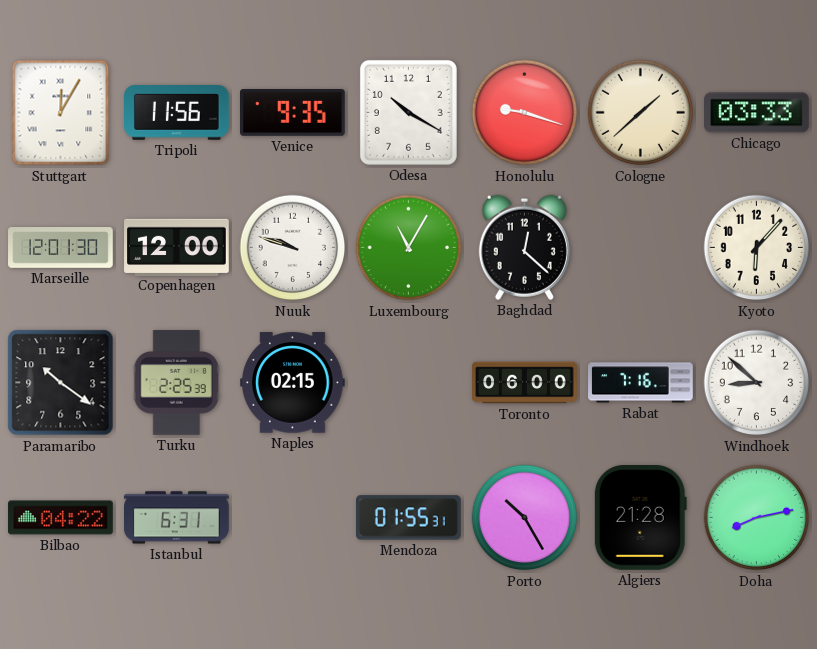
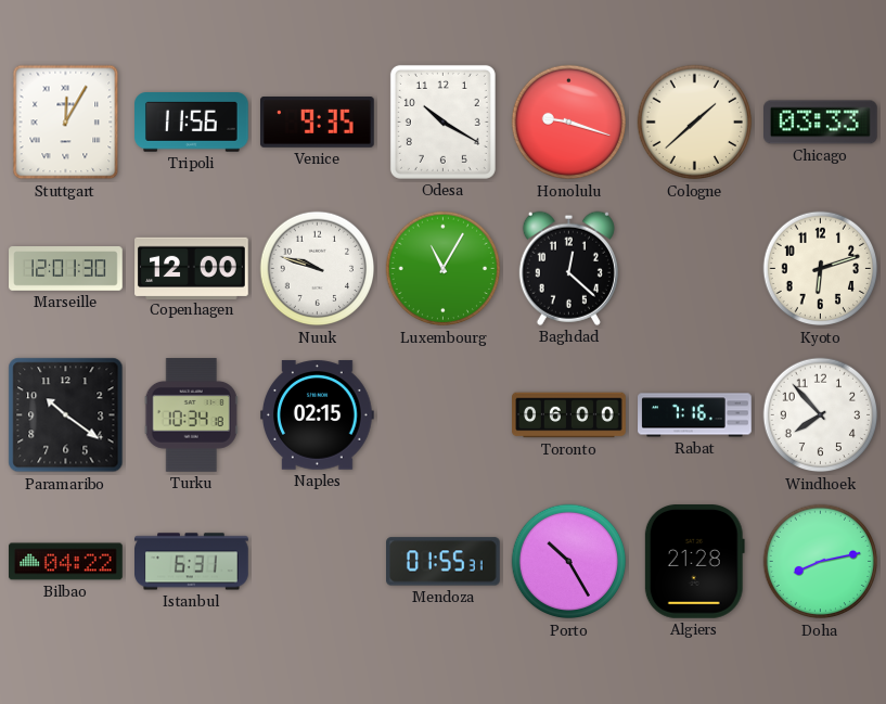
Kyoto: 6:07 -> 6:12
Turku: 2:25 -> 10:34
Windhoek: 8:52 -> 7:53
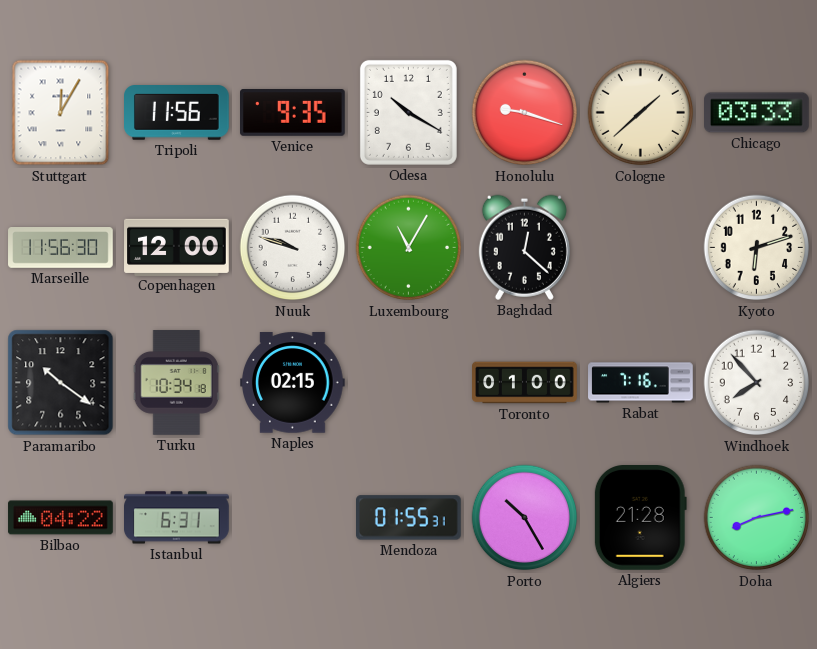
Marseille: 12:01 -> 11:56
Toronto: 06:00 -> 01:00
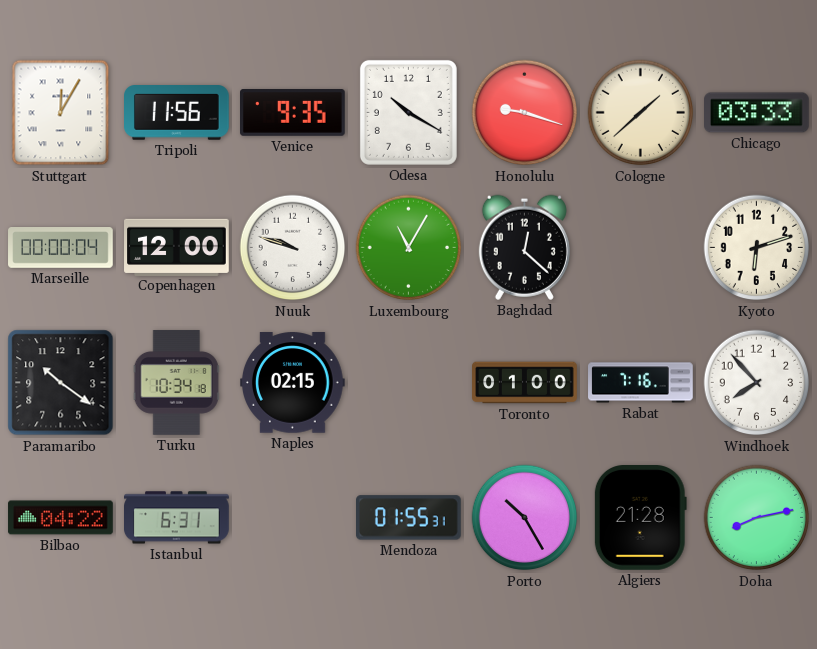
Marseille: 11:56 -> 00:00
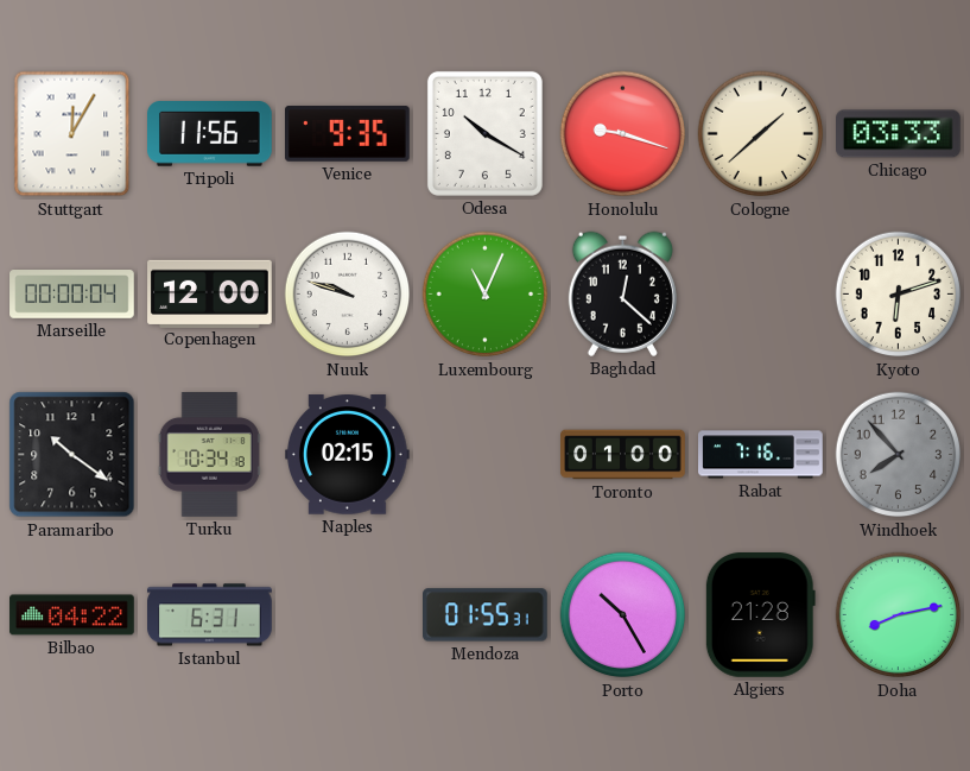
Luxembourg: 11:05 -> 11:04
Windhoek dial: white -> grey
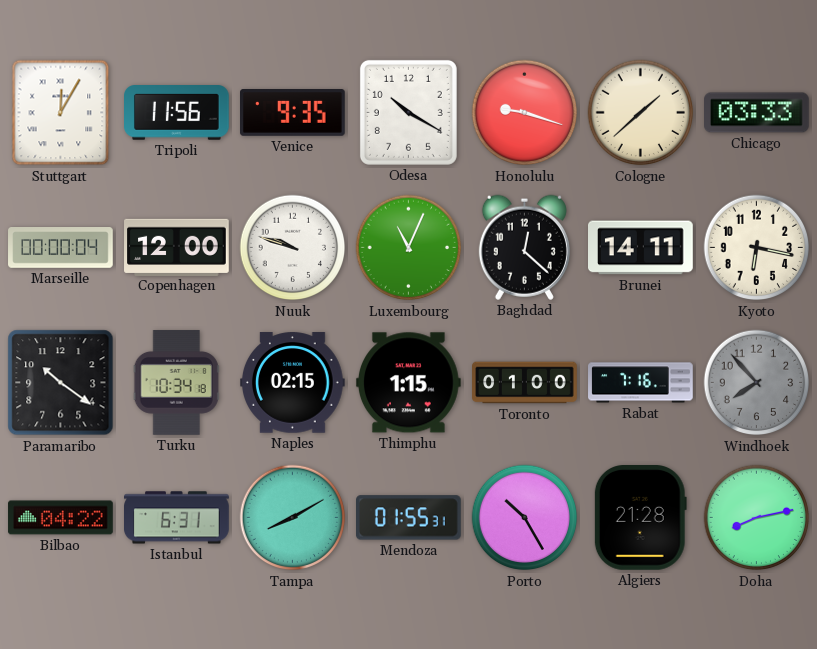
Brunei: none -> 14:11
Kyoto: 6:12 -> 6:17
Thimphu: none -> 1:15
Tampa: none -> 8:10
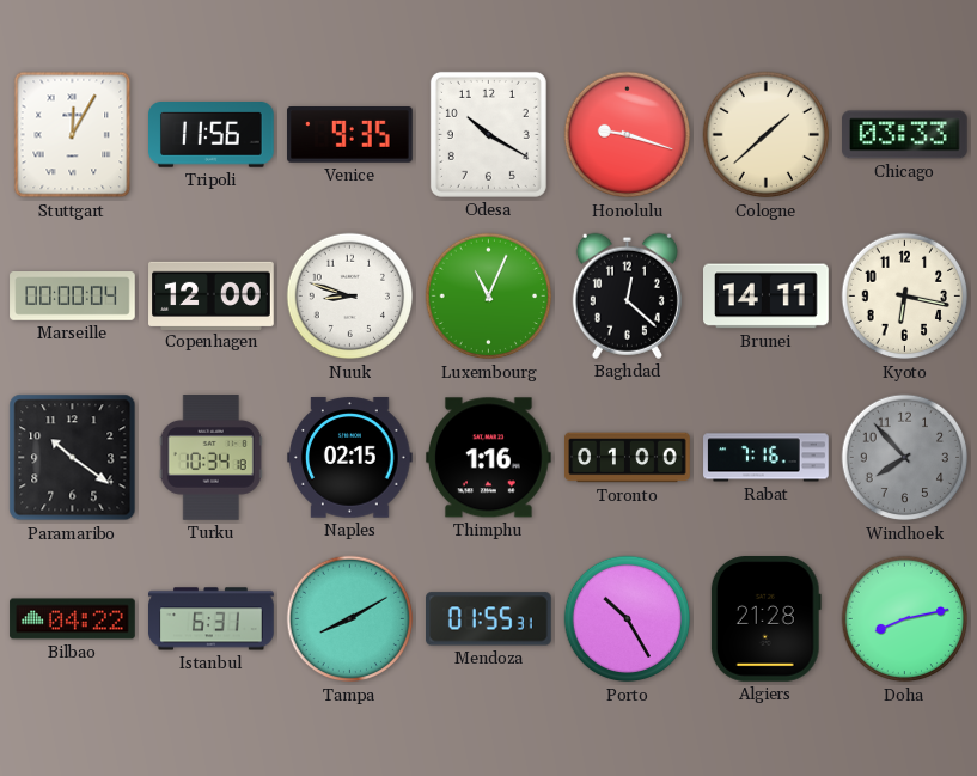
Nuuk: 9:48 -> 8:48
Thimphu: 1:15 -> 1:16
